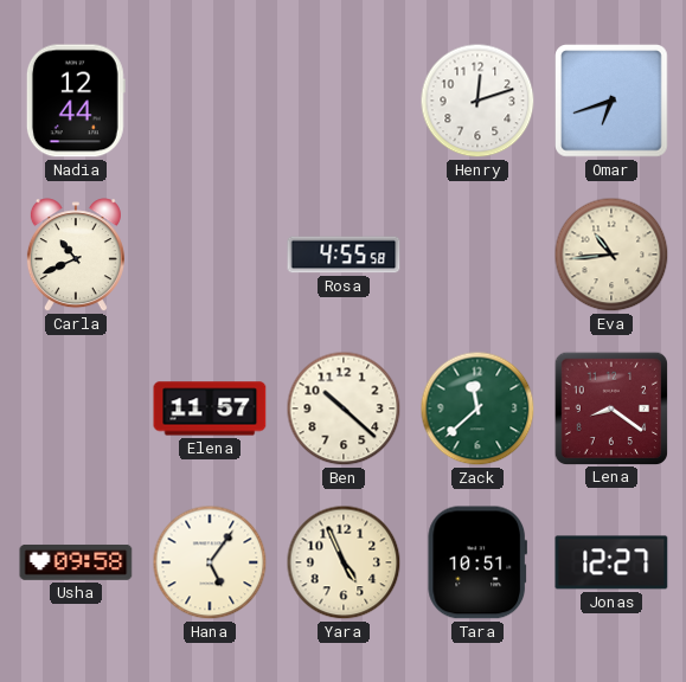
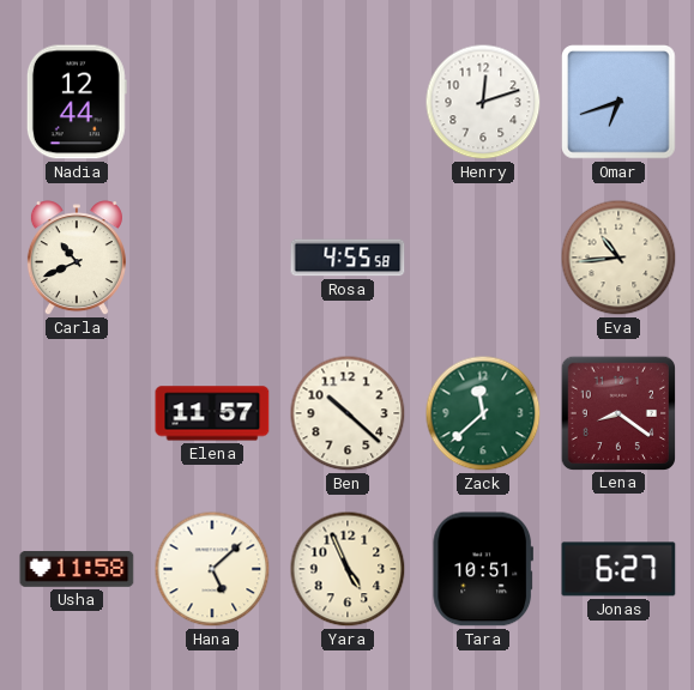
Usha: 09:58 -> 11:58
Hana: 5:06 -> 5:08
Jonas: 12:27 -> 6:27
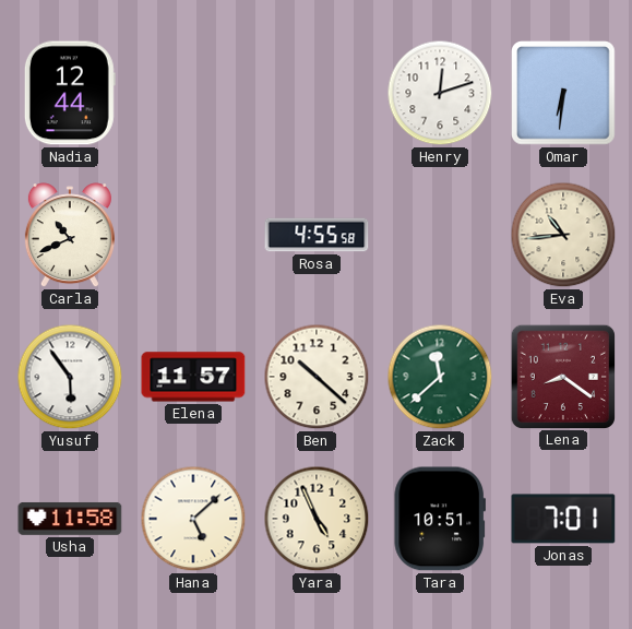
Omar: 6:42 -> 6:31
Yusuf: none -> 5:54
Jonas: 6:27 -> 7:01
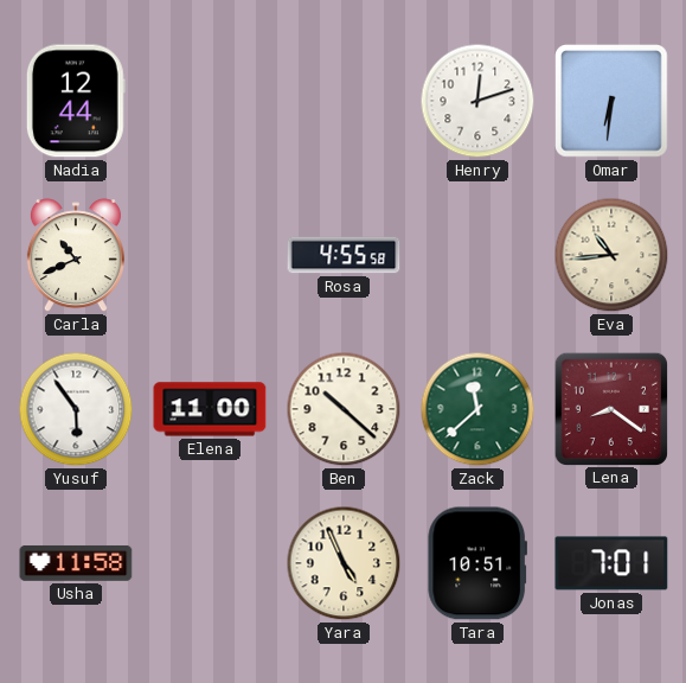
Elena: 11:57 -> 11:00
Hana: 5:08 -> none
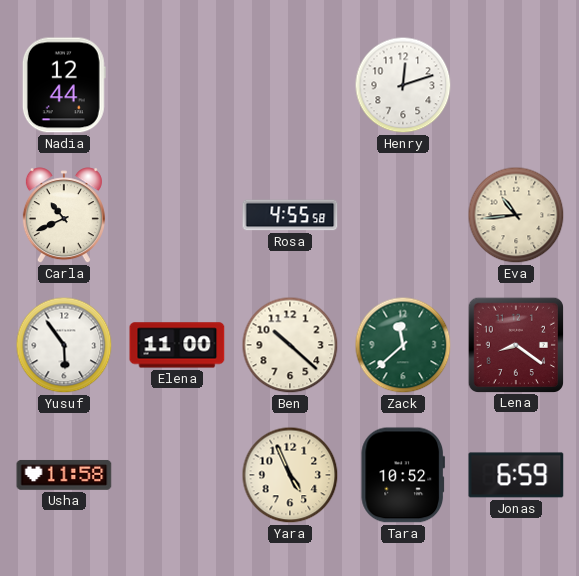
Omar: 6:31 -> none
Tara: 10:51 -> 10:52
Jonas: 7:01 -> 6:59
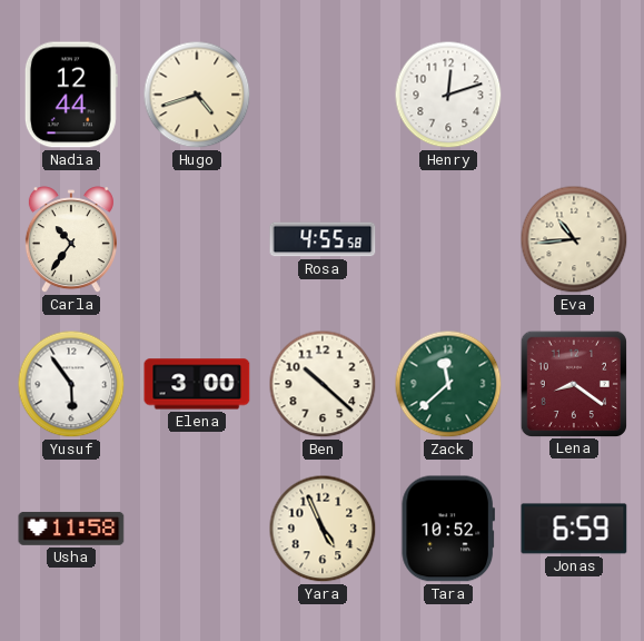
Hugo: none -> 4:42
Carla: 10:41 -> 10:36
Elena: 11:00 -> 3:00
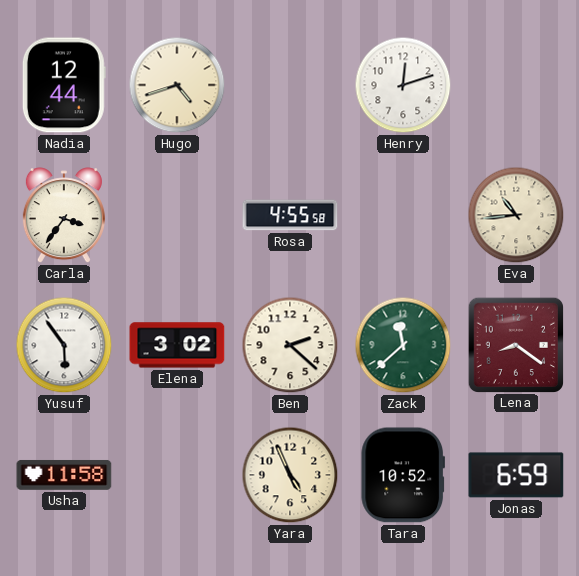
Carla: 10:36 -> 3:36
Elena: 3:00 -> 3:02
Ben: 10:22 -> 2:22
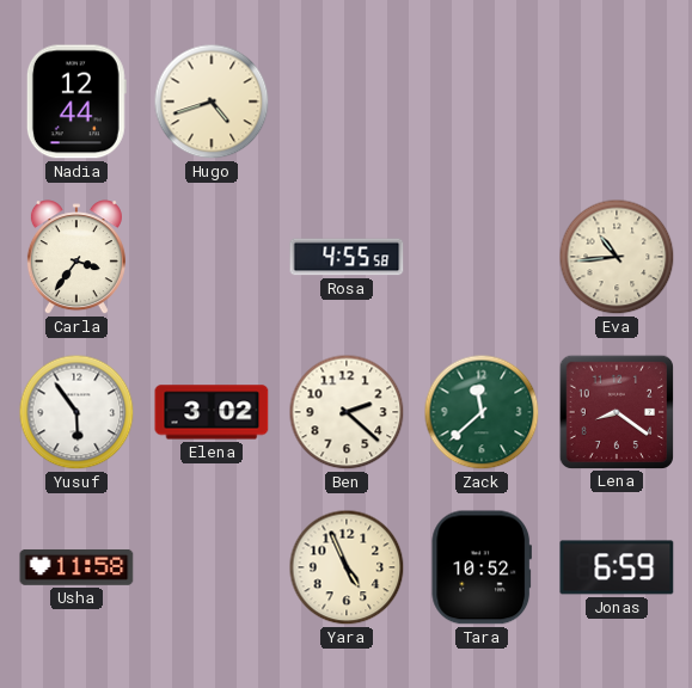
Henry: 12:12 -> none
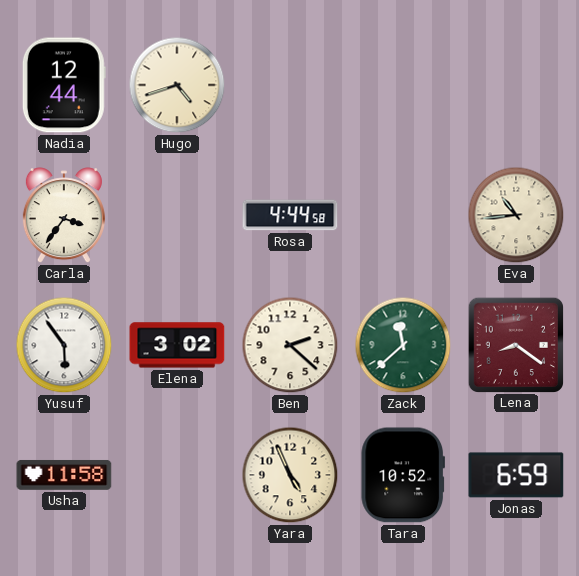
Rosa: 4:55 -> 4:44
